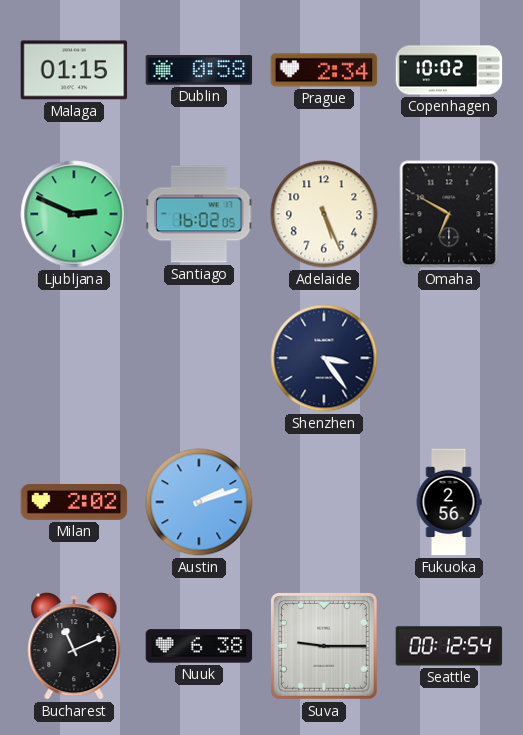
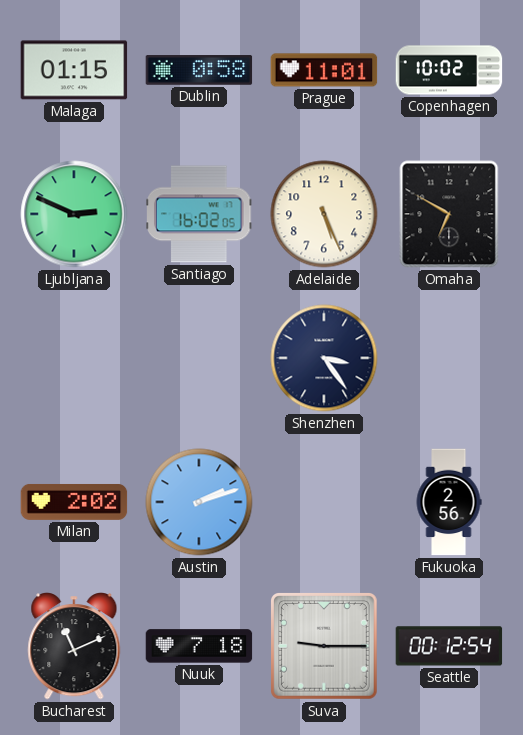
Prague: 2:34 -> 11:01
Nuuk: 6:38 -> 7:18
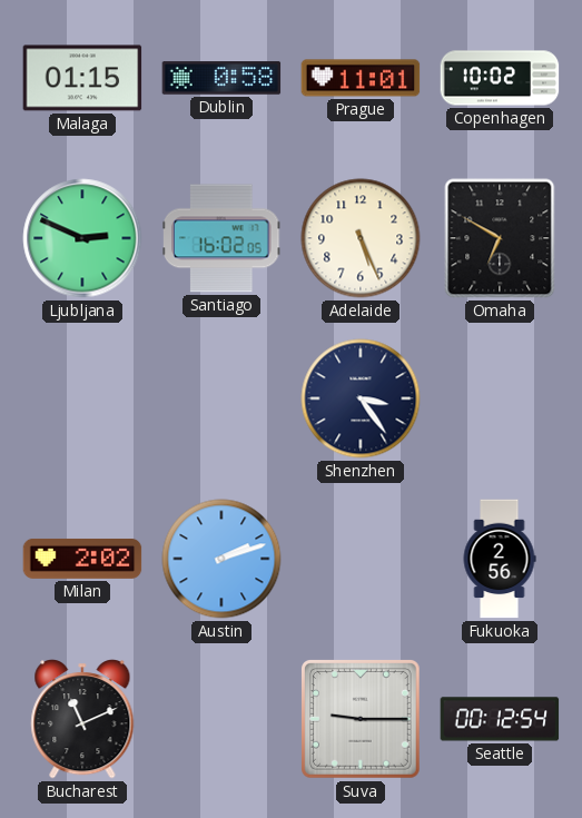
Nuuk: 7:18 -> none
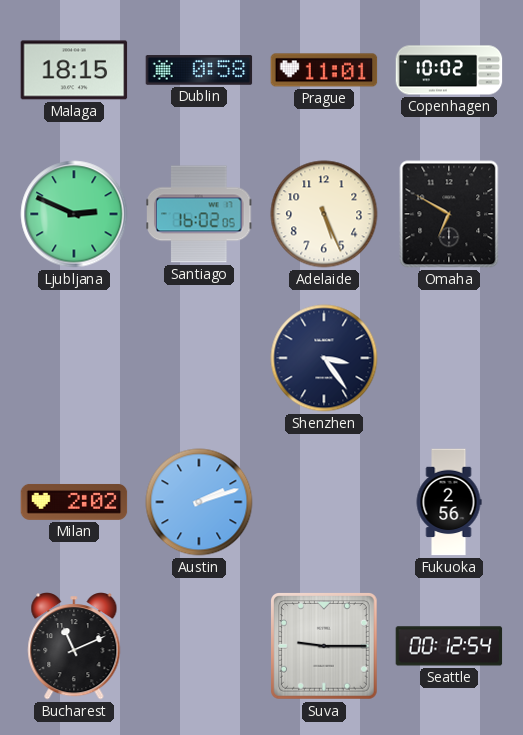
Malaga: 01:15 -> 18:15
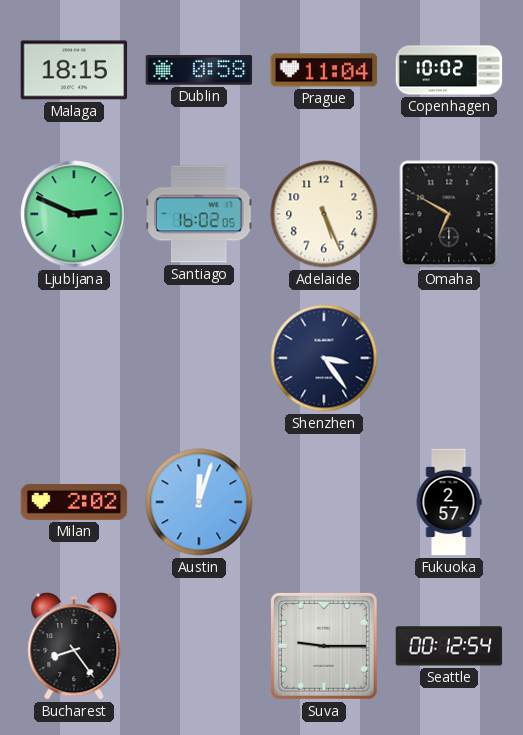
Prague: 11:01 -> 11:04
Austin: 2:12 -> 12:03
Fukuoka: 2:56 -> 2:57
Bucharest: 11:11 -> 8:24
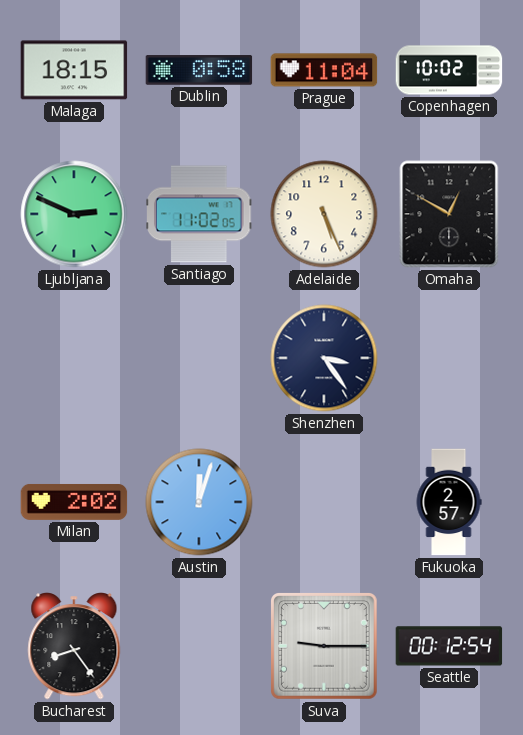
Santiago: 16:02 -> 11:02
Omaha: 6:50 -> 12:50
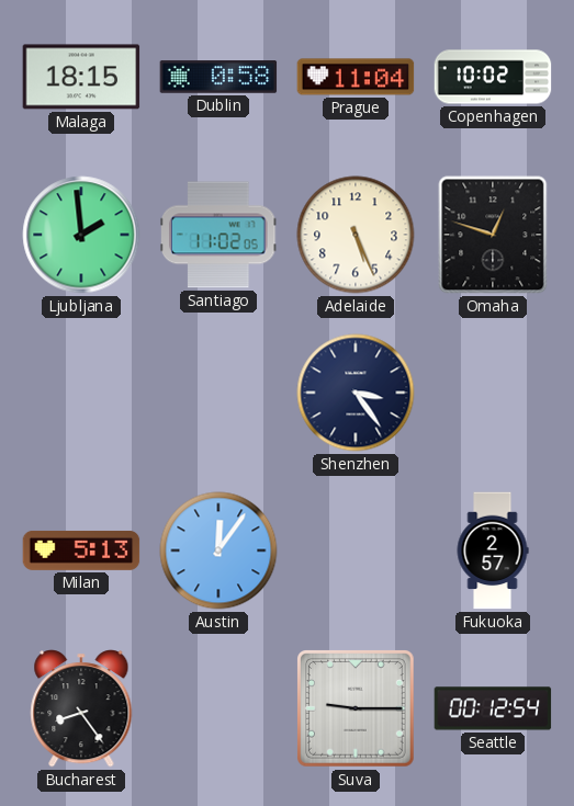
Ljubljana: 2:49 -> 1:59
Omaha: 12:50 -> 12:48
Milan: 2:02 -> 5:13
Austin: 12:03 -> 12:06
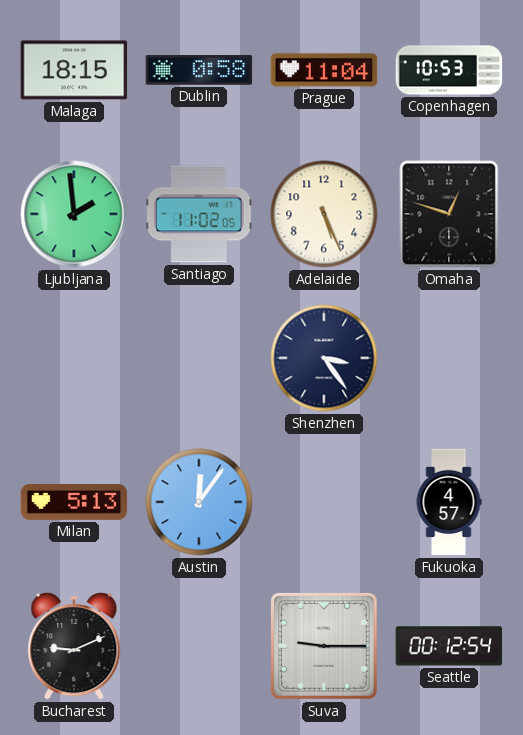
Copenhagen: 10:02 -> 10:53
Fukuoka: 2:57 -> 4:57
Bucharest: 8:24 -> 9:11
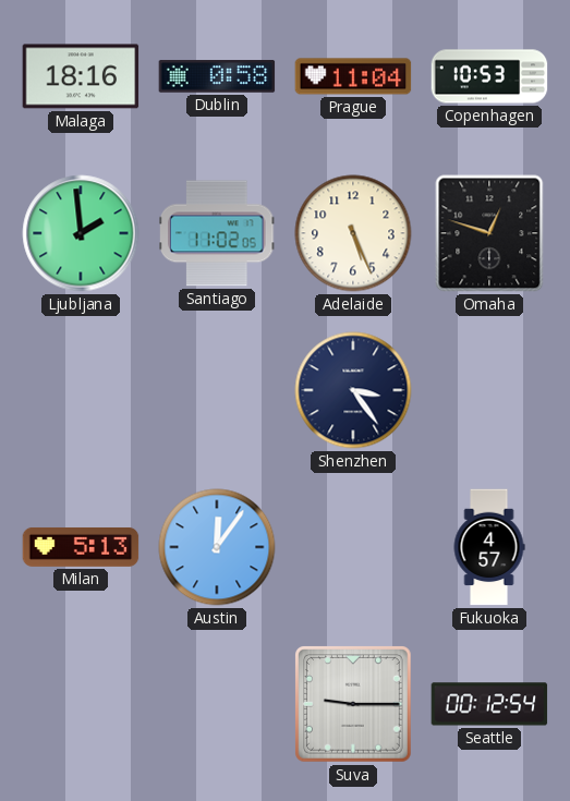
Malaga: 18:15 -> 18:16
Bucharest: 9:11 -> none
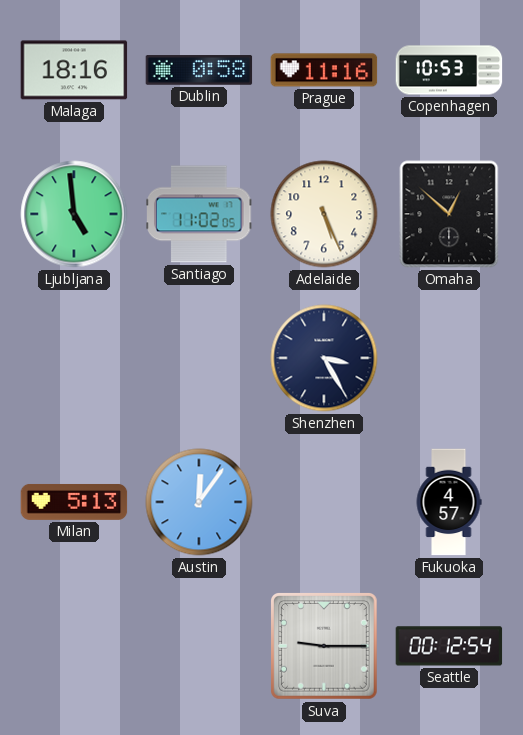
Prague: 11:04 -> 11:16
Ljubljana: 1:59 -> 4:59
Omaha: 12:48 -> 12:52
Shenzhen: 3:24 -> 3:25
